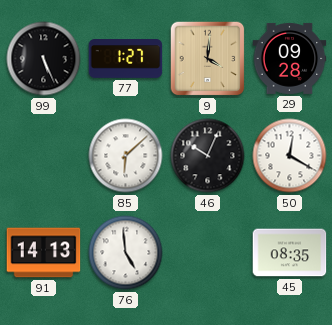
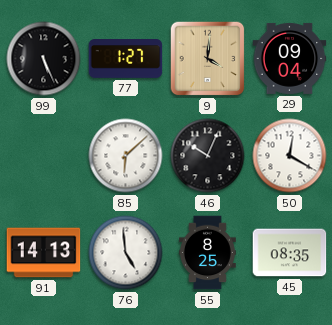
29: 09:28 -> 09:04
55: none -> 8:25
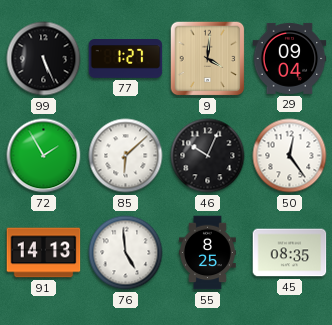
72: none -> 1:55
50: 12:20 -> 12:24
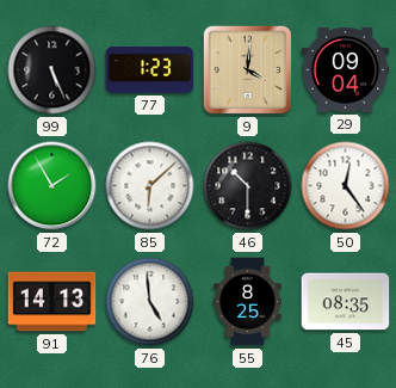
77: 1:27 -> 1:23
46: 10:04 -> 10:30
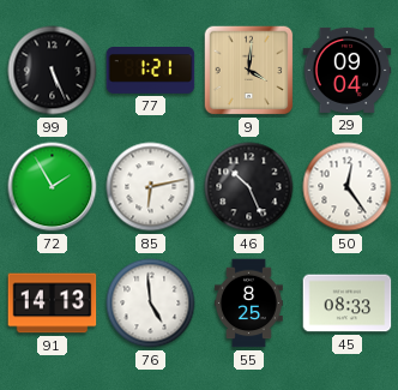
77: 1:23 -> 1:21
85: 6:08 -> 6:13
46: 10:30 -> 10:26
45: 08:35 -> 08:33
